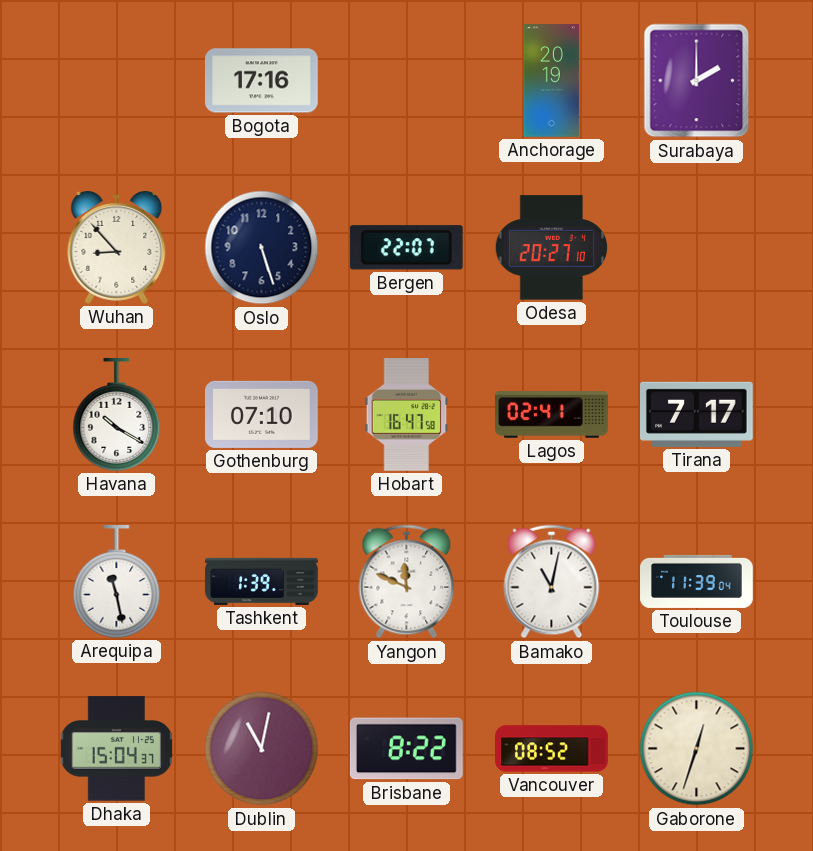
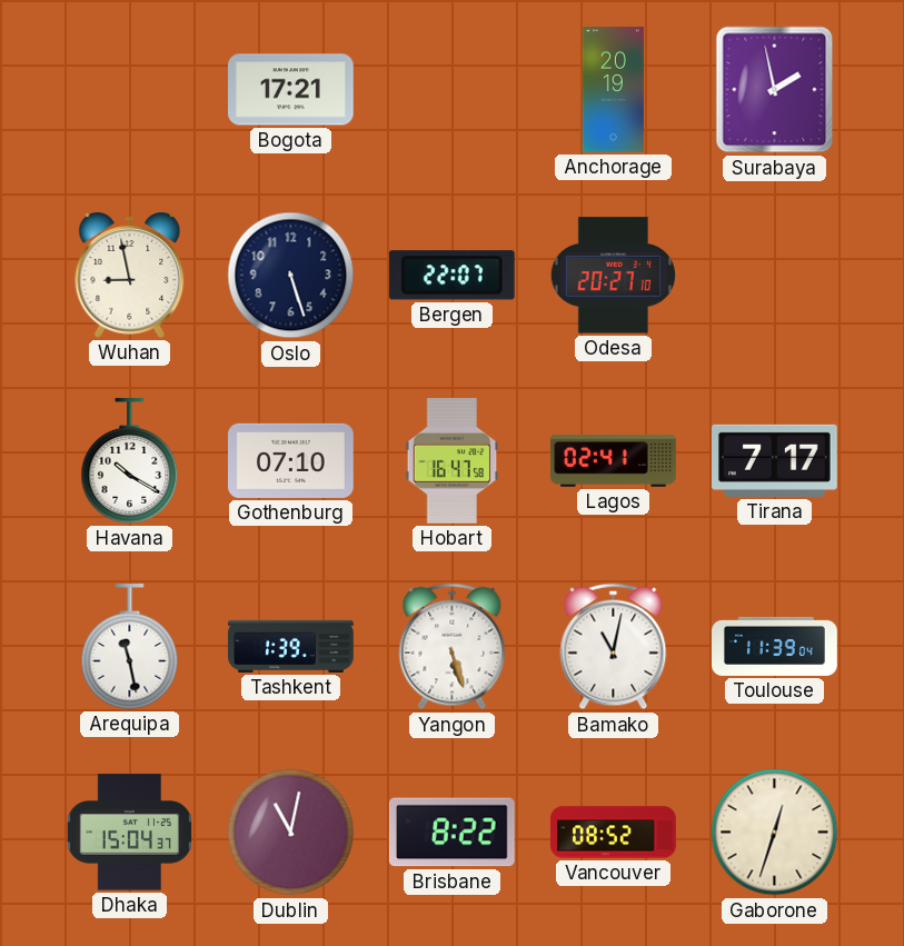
Bogota: 17:16 -> 17:21
Surabaya: 2:00 -> 1:58
Wuhan: 8:53 -> 8:58
Yangon: 11:49 -> 5:27
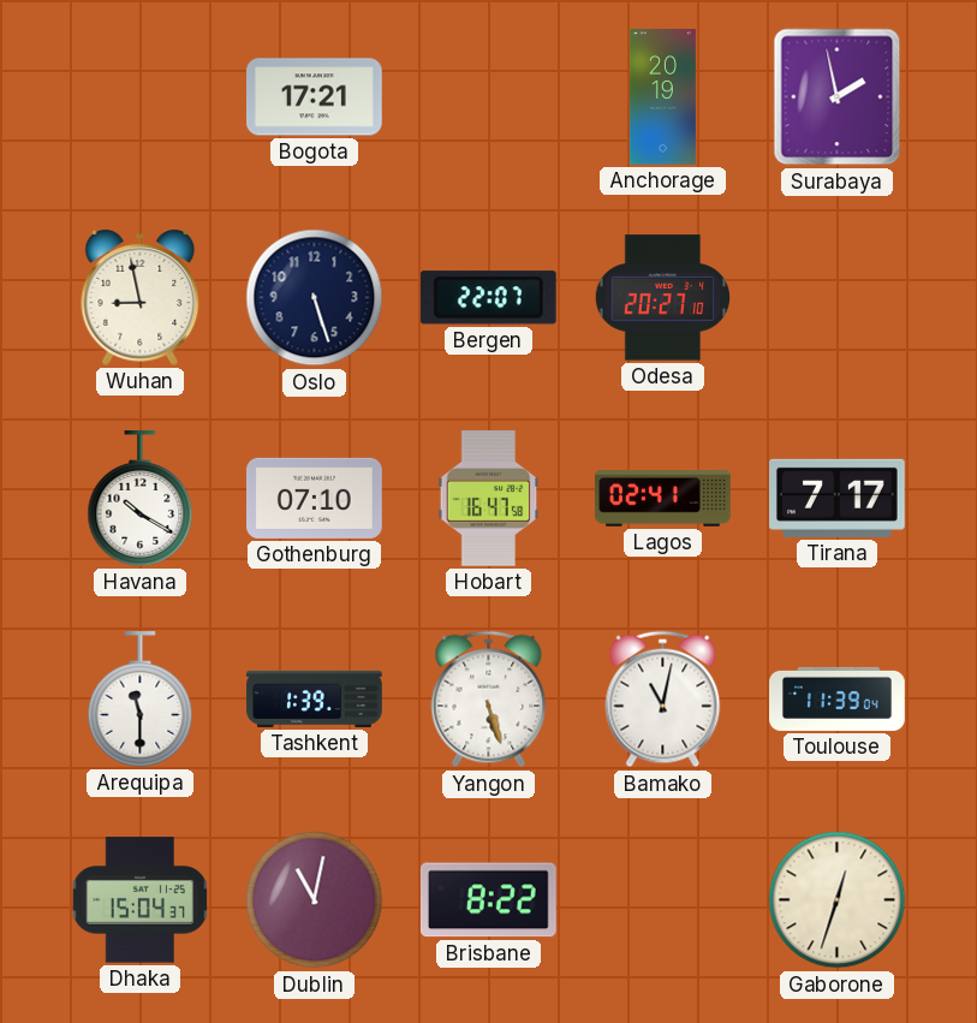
Arequipa: 11:28 -> 11:30
Vancouver: 08:52 -> none
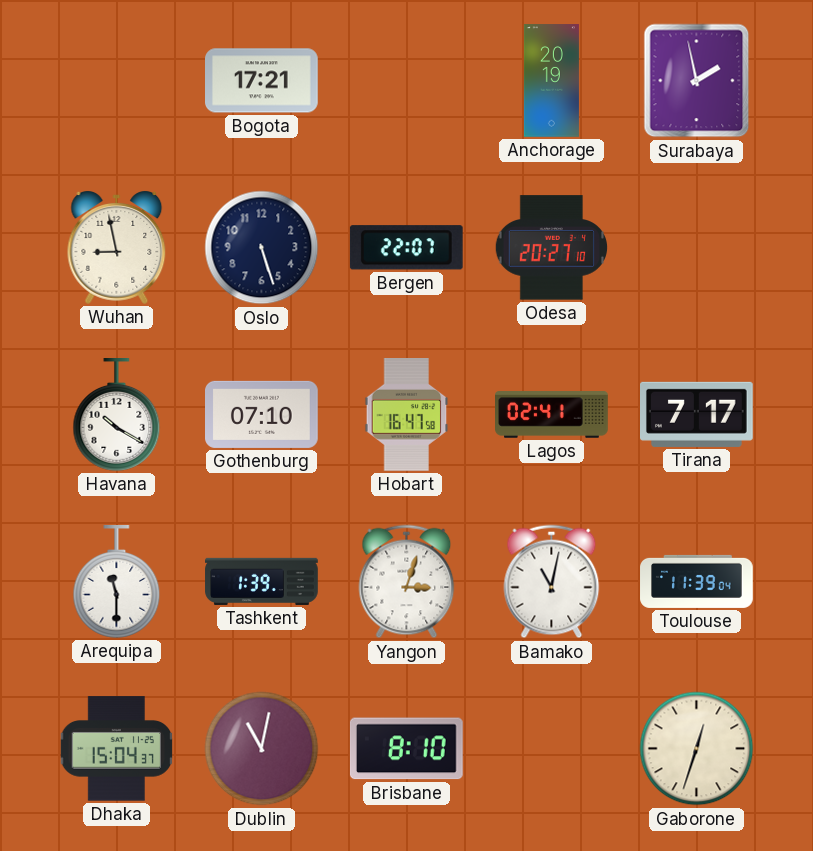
Yangon: 5:27 -> 3:03
Brisbane: 8:22 -> 8:10
